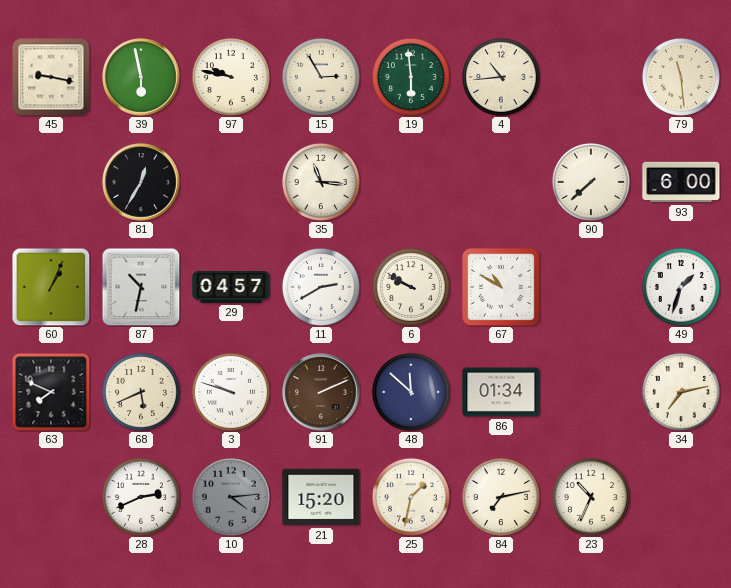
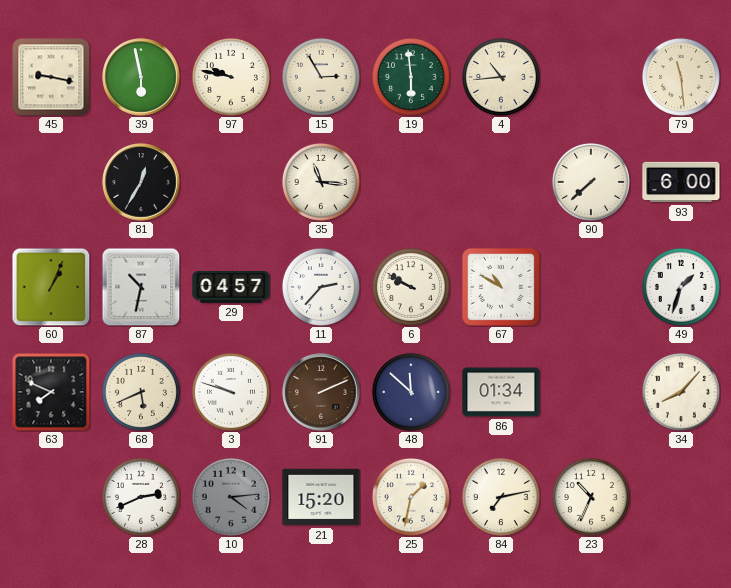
11: 2:40 -> 2:37
34: 7:13 -> 8:07
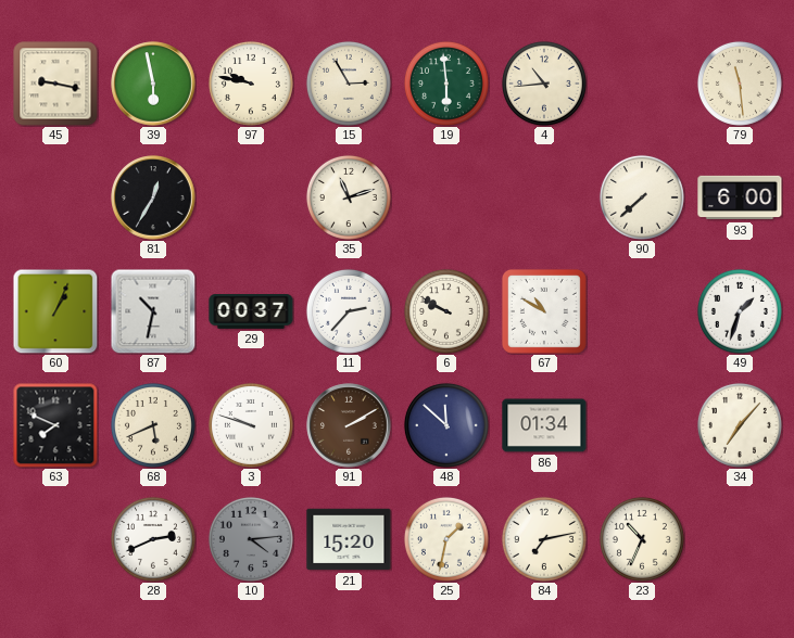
35: 11:16 -> 11:12
29: 04:57 -> 00:37
91: 2:11 -> 2:10
34: 8:07 -> 7:07
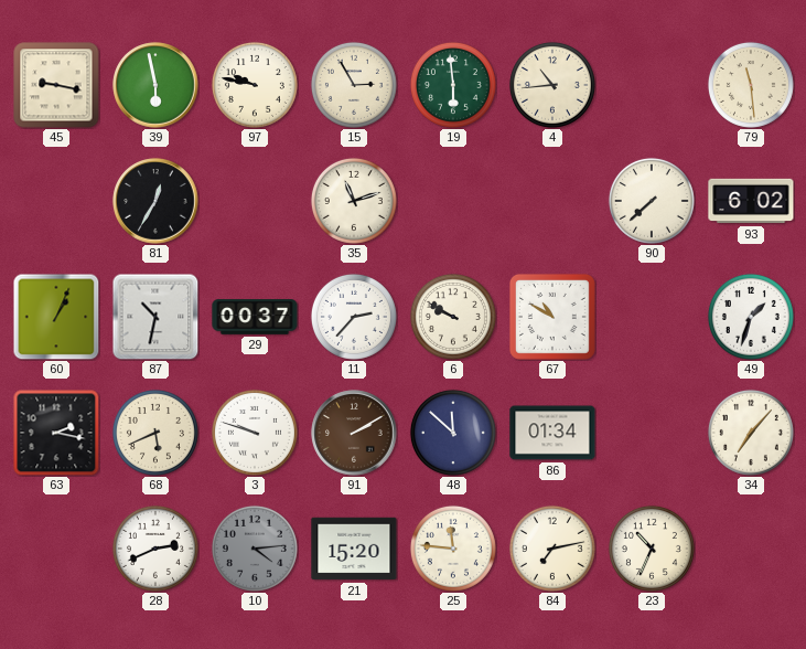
93: 6:00 -> 6:02
63: 7:49 -> 2:17
25: 1:32 -> 11:46
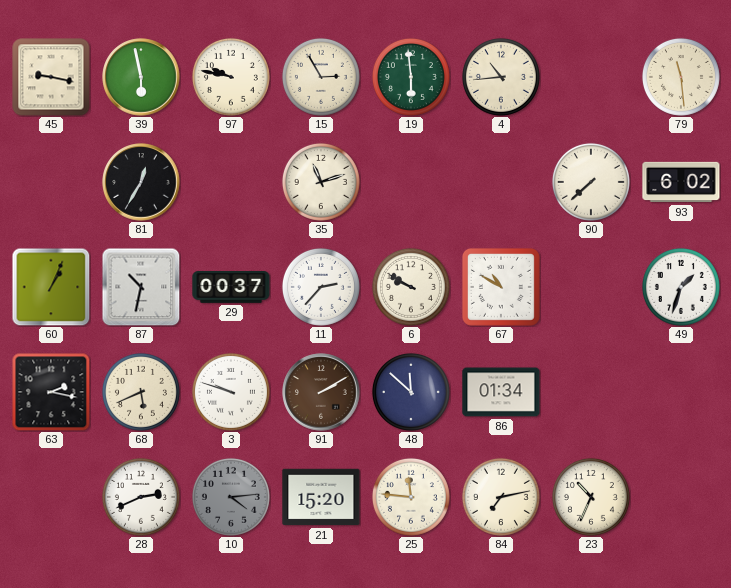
34: 7:07 -> none
